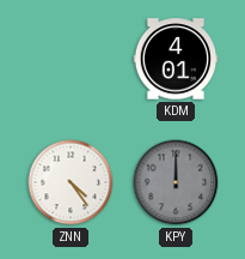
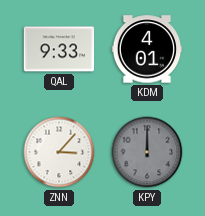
QAL: none -> 9:33
ZNN: 4:24 -> 3:07
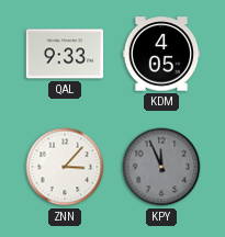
KDM: 4:01 -> 4:05
KPY: 12:00 -> 11:56
